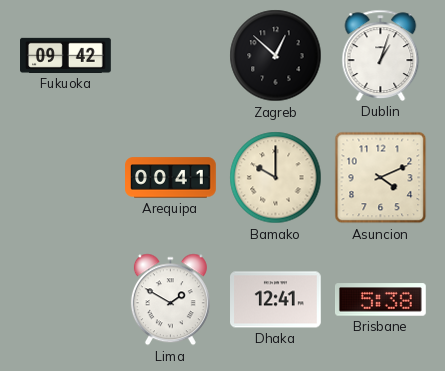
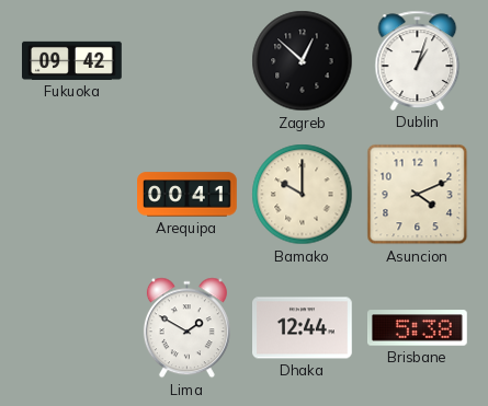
Dhaka: 12:41 -> 12:44
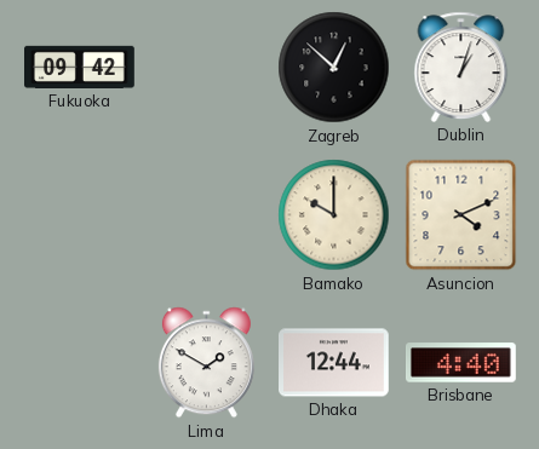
Arequipa: 00:41 -> none
Brisbane: 5:38 -> 4:40
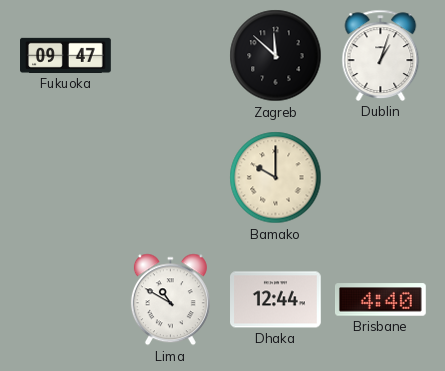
Fukuoka: 09:42 -> 09:47
Zagreb: 12:52 -> 11:52
Asuncion: 4:11 -> none
Lima: 1:50 -> 10:50
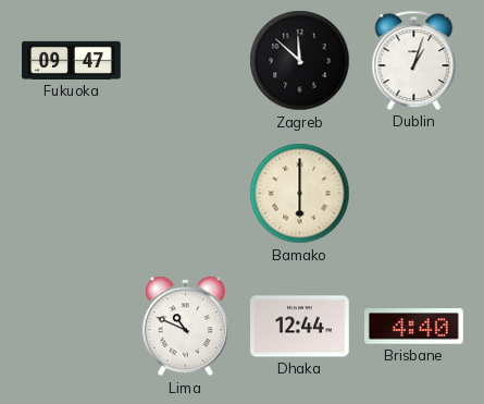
Bamako: 10:00 -> 6:00
Lima: 10:50 -> 10:49
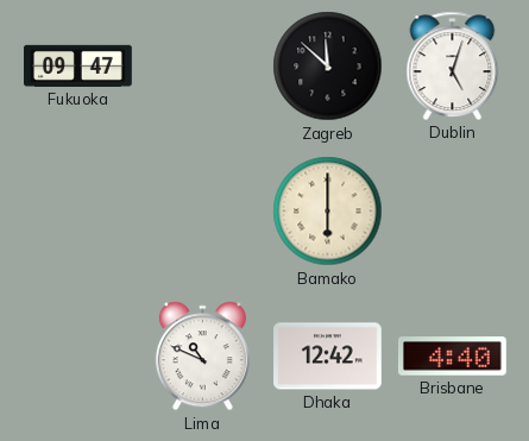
Dublin: 1:03 -> 5:03
Dhaka: 12:44 -> 12:42
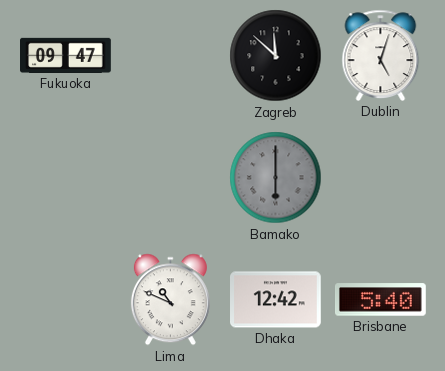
Bamako dial: cream -> grey
Brisbane: 4:40 -> 5:40
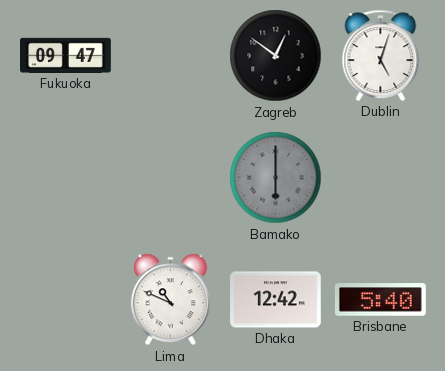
Zagreb: 11:52 -> 12:51
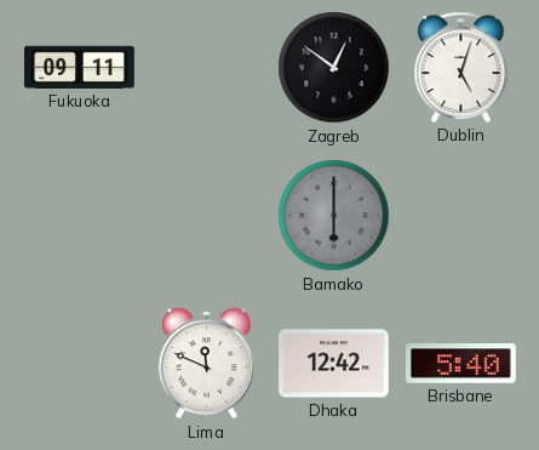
Fukuoka: 09:47 -> 09:11
Lima: 10:49 -> 11:49
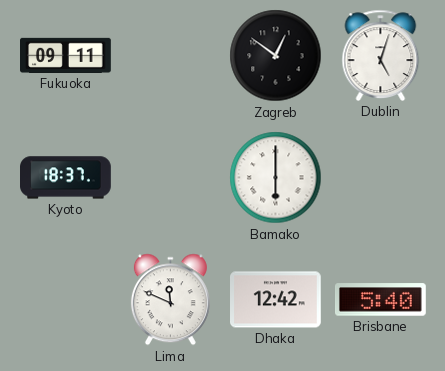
Kyoto: none -> 18:37
Bamako dial: grey -> white
